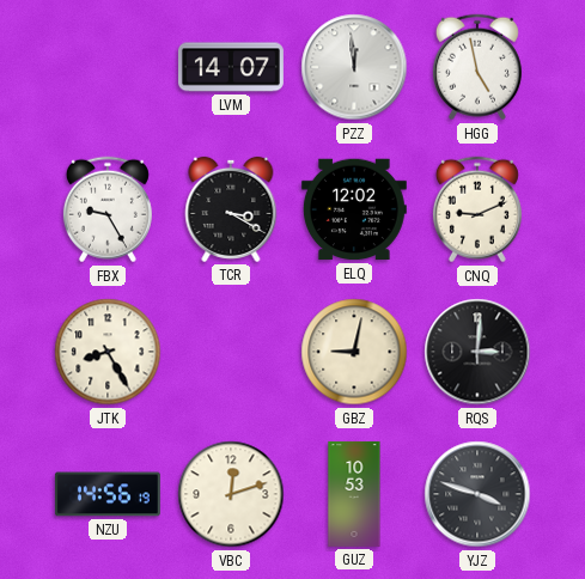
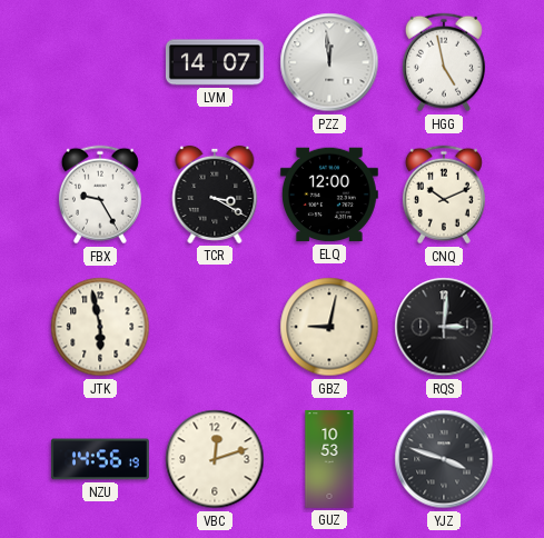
ELQ: 12:02 -> 12:00
CNQ: 9:11 -> 10:11
JTK: 8:25 -> 5:58
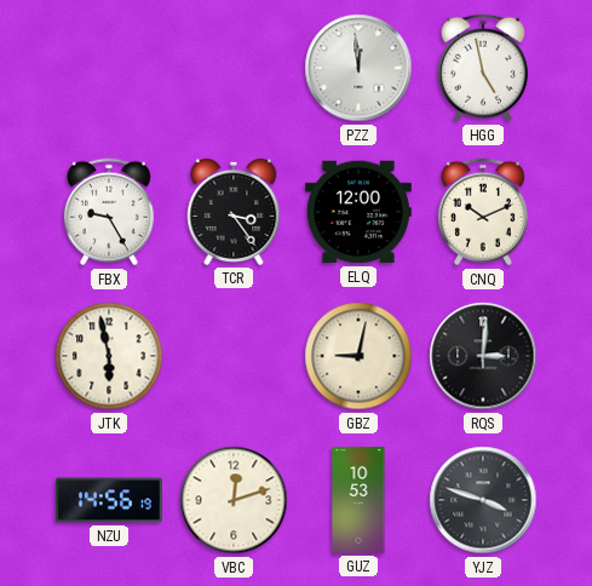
LVM: 14:07 -> none
TCR: 3:20 -> 3:24
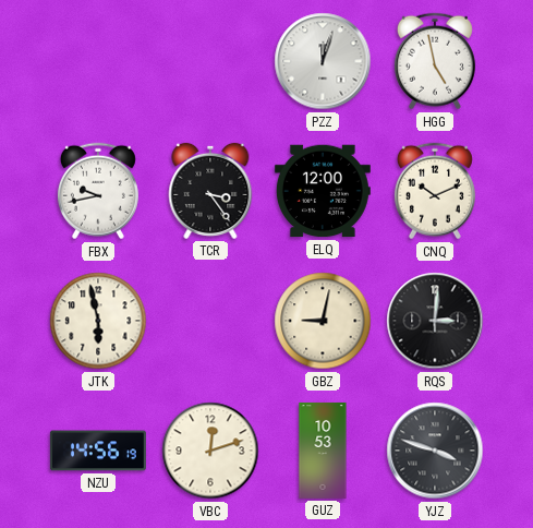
PZZ: 11:59 -> 12:03
FBX: 9:25 -> 9:43
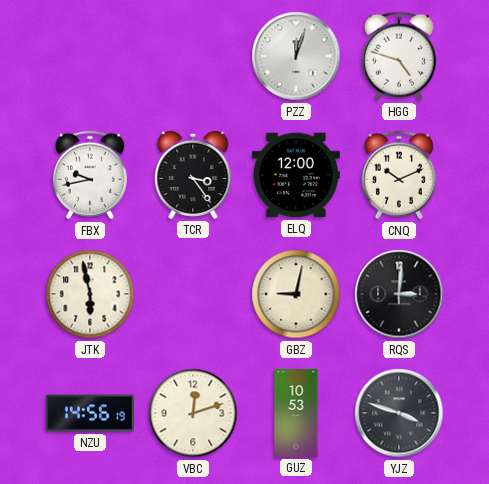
HGG: 4:58 -> 4:48
